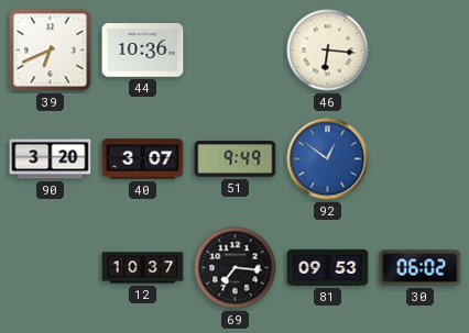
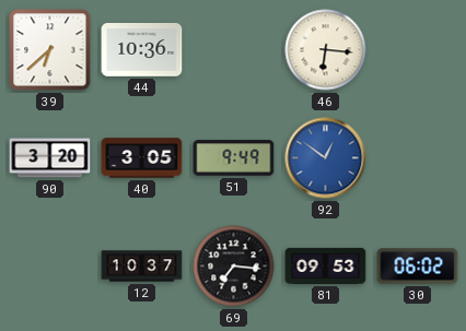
39: 6:41 -> 6:38
40: 3:07 -> 3:05
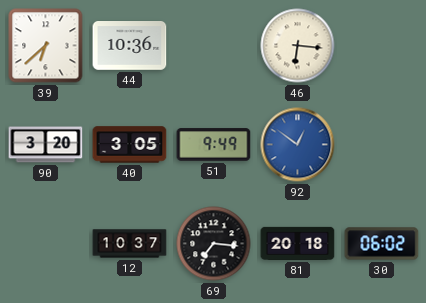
81: 09:53 -> 20:18
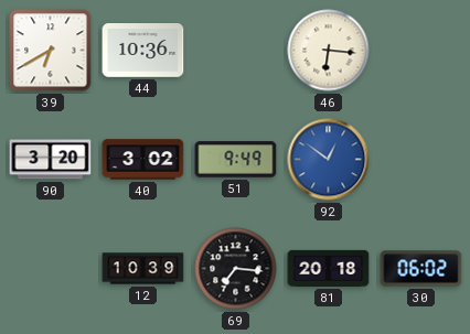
39: 6:38 -> 6:40
40: 3:05 -> 3:02
12: 10:37 -> 10:39
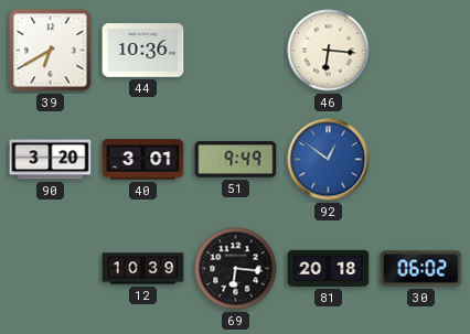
40: 3:02 -> 3:01
69: 7:16 -> 6:16
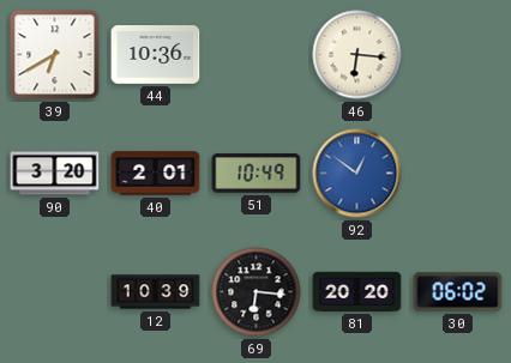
40: 3:01 -> 2:01
51: 9:49 -> 10:49
81: 20:18 -> 20:20
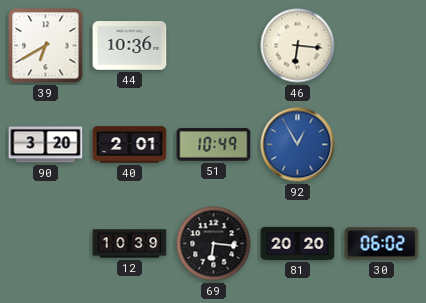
92: 12:51 -> 12:55
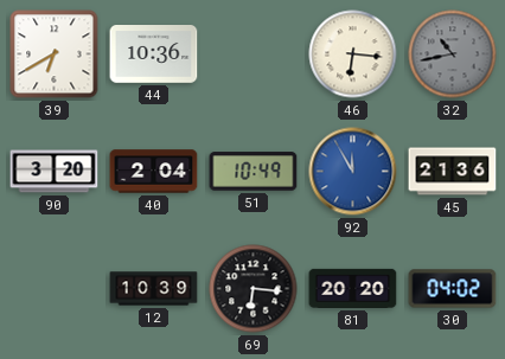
32: none -> 10:43
40: 2:01 -> 2:04
92: 12:55 -> 11:55
45: none -> 21:36
30: 06:02 -> 04:02
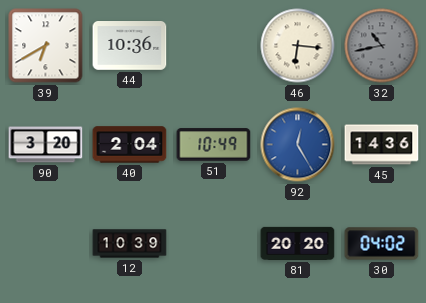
92: 11:55 -> 12:25
45: 21:36 -> 14:36
69: 6:16 -> none
